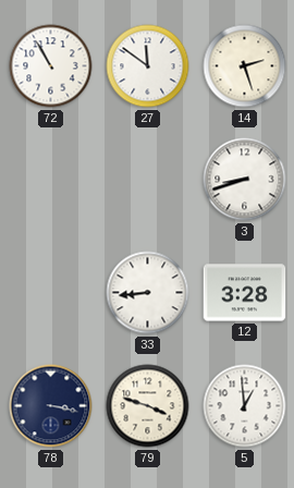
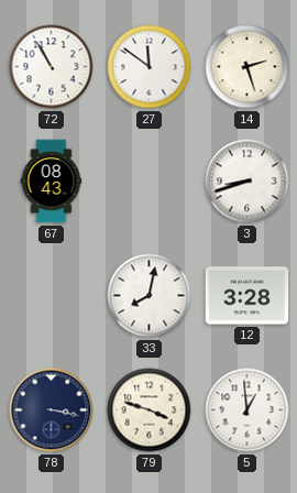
67: none -> 08:43
33: 8:44 -> 8:02
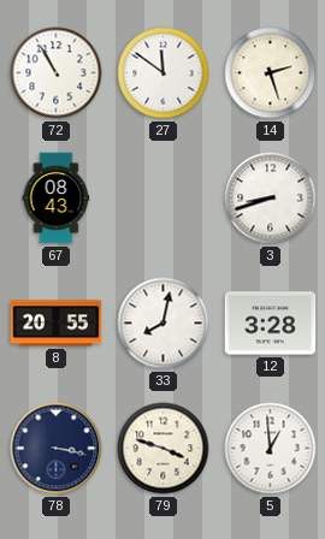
8: none -> 20:55
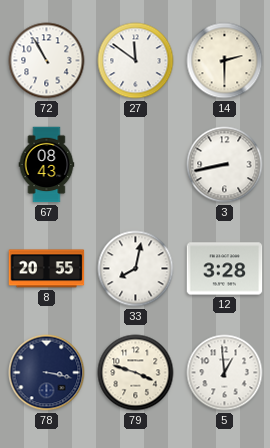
14: 2:27 -> 2:30
3: 8:42 -> 8:43
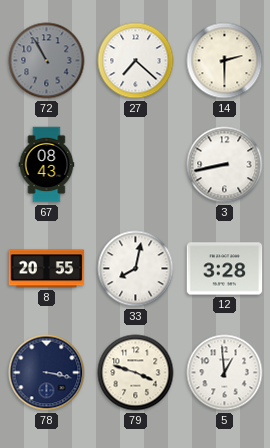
72 dial: white -> grey
27: 11:51 -> 7:22
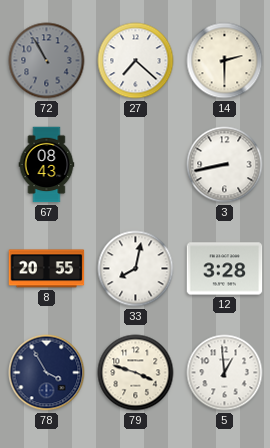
78: 3:17 -> 3:55
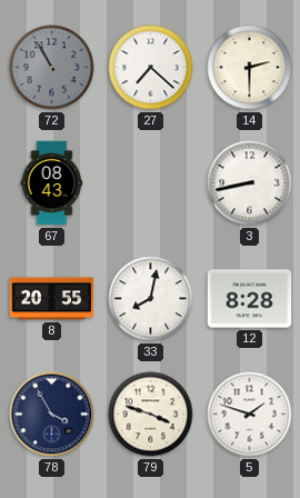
12: 3:28 -> 8:28
5: 12:59 -> 1:48
